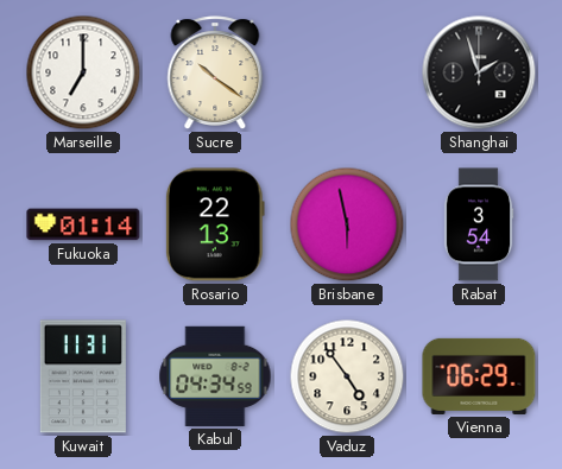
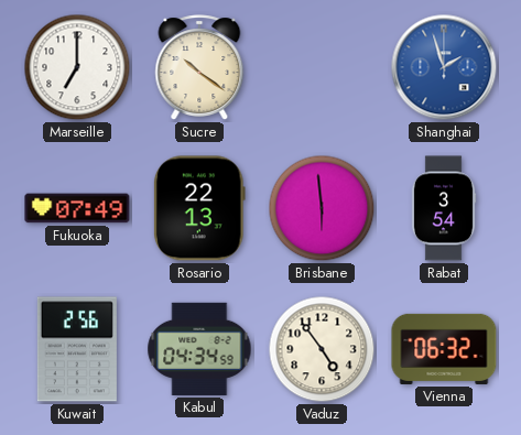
Shanghai dial: black -> blue
Fukuoka: 01:14 -> 07:49
Brisbane: 5:58 -> 5:59
Kuwait: 11:31 -> 2:56
Vienna: 06:29 -> 06:32
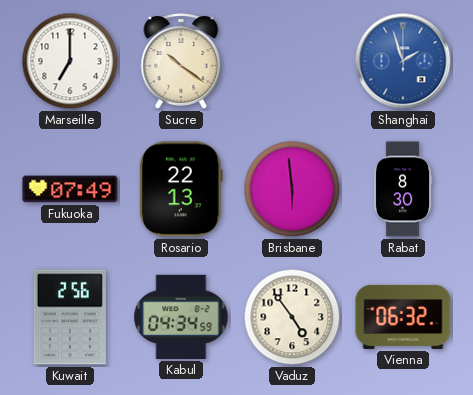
Rabat: 3:54 -> 8:30
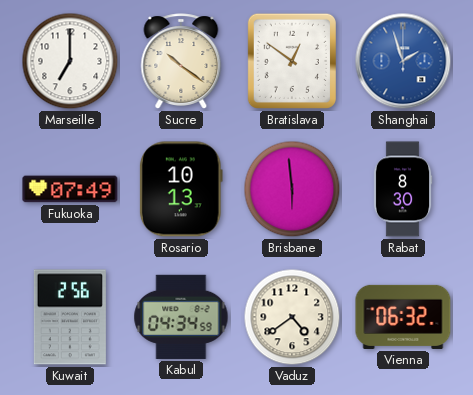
Bratislava: none -> 12:51
Rosario: 22:13 -> 10:13
Vaduz: 4:54 -> 4:39
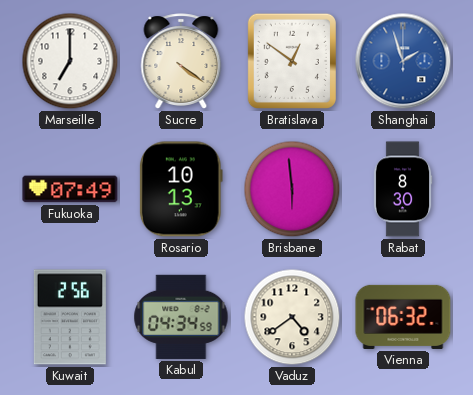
Sucre: 10:21 -> 4:21
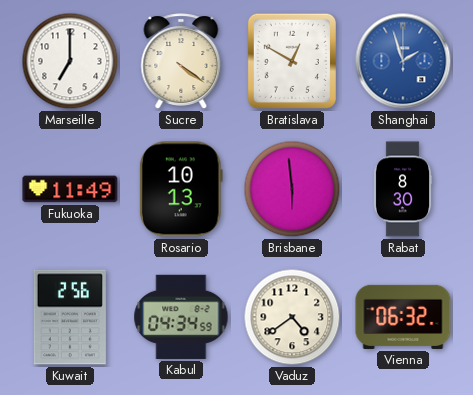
Bratislava: 12:51 -> 12:50
Fukuoka: 07:49 -> 11:49
